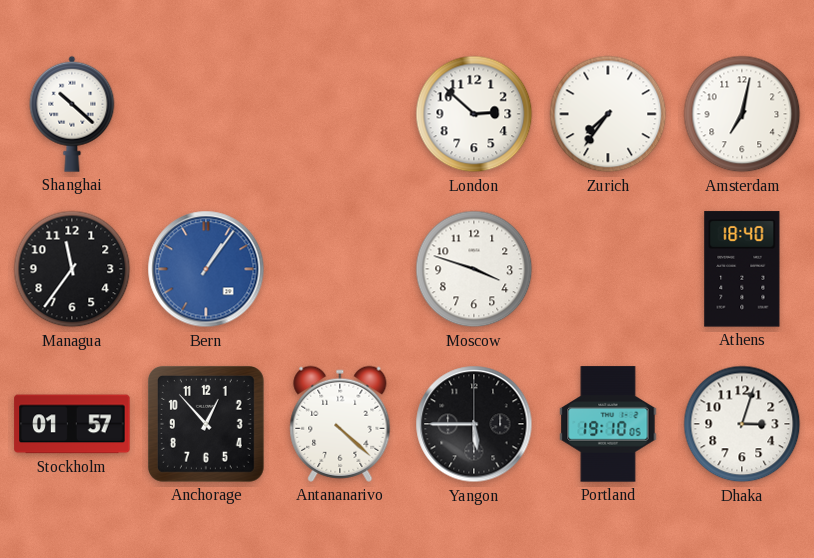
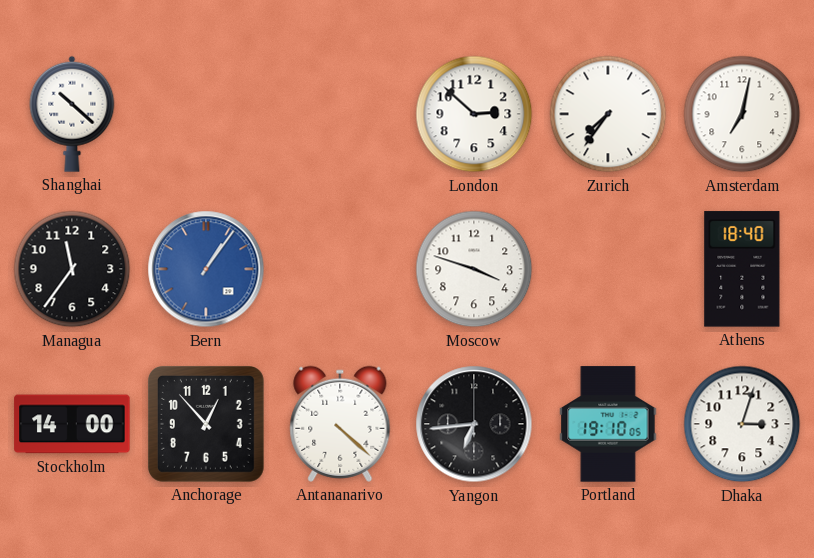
Stockholm: 01:57 -> 14:00
Yangon: 5:45 -> 6:44
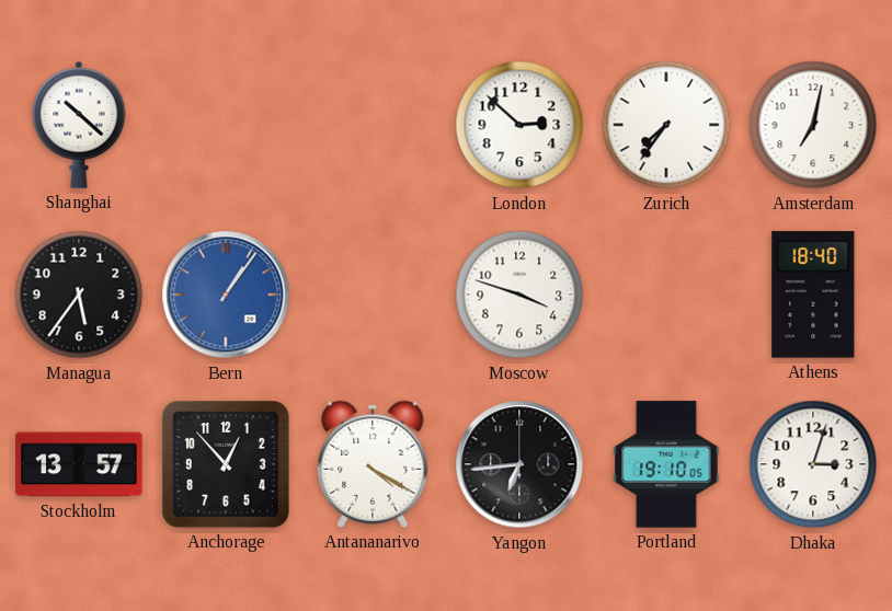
Managua: 11:36 -> 5:36
Stockholm: 14:00 -> 13:57
Antananarivo: 4:22 -> 4:20
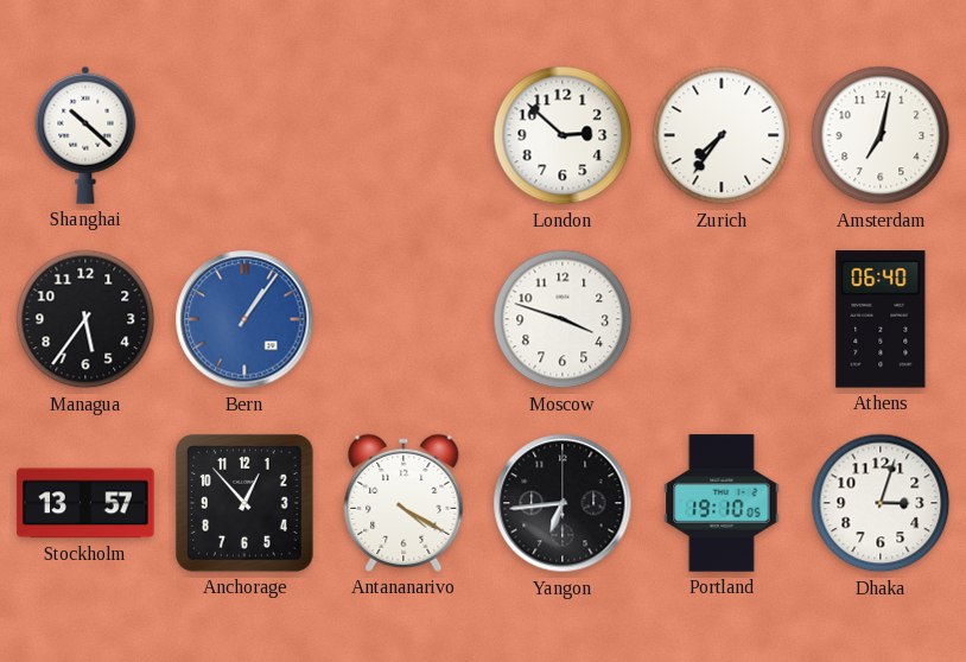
Athens: 18:40 -> 06:40
